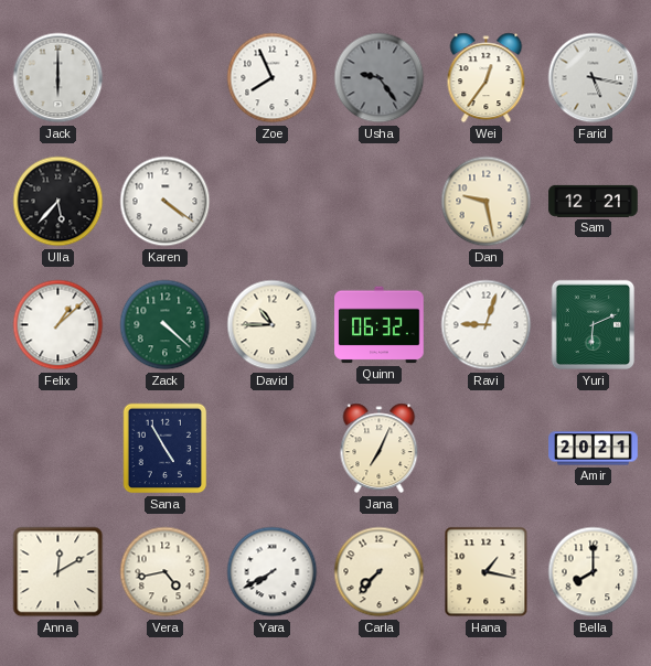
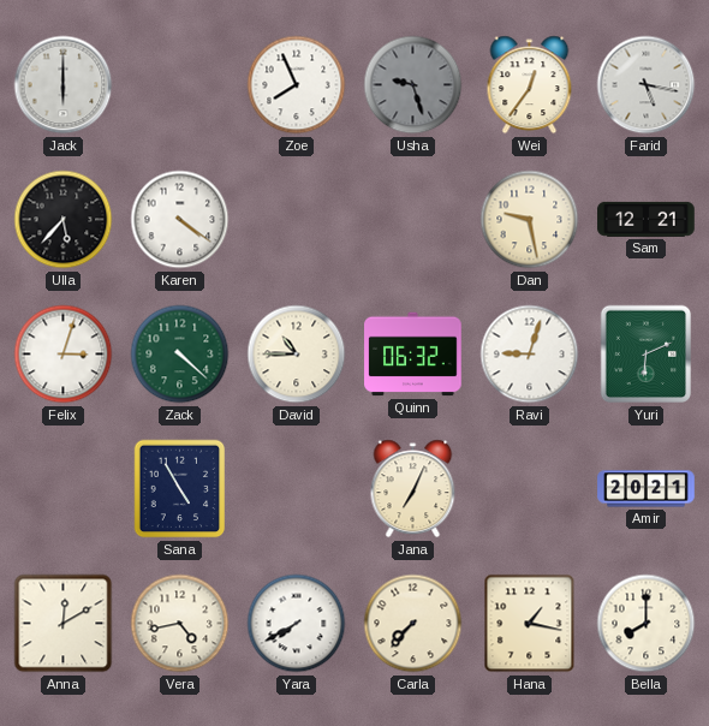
Usha: 9:24 -> 9:27
Felix: 1:08 -> 3:03
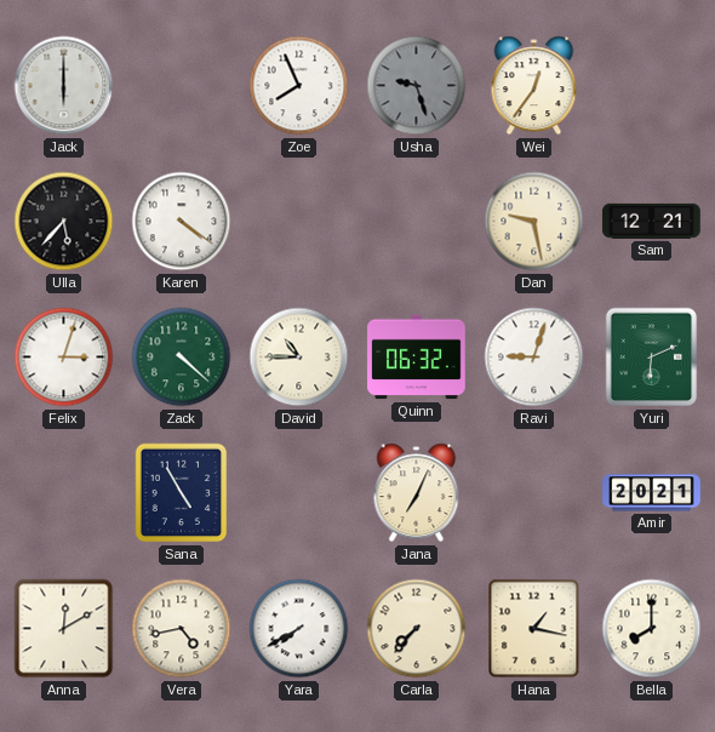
Farid: 5:17 -> none
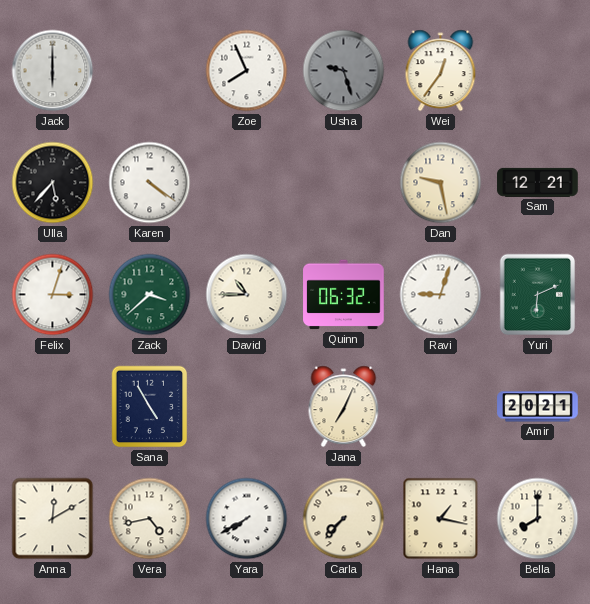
Zack: 4:22 -> 3:38
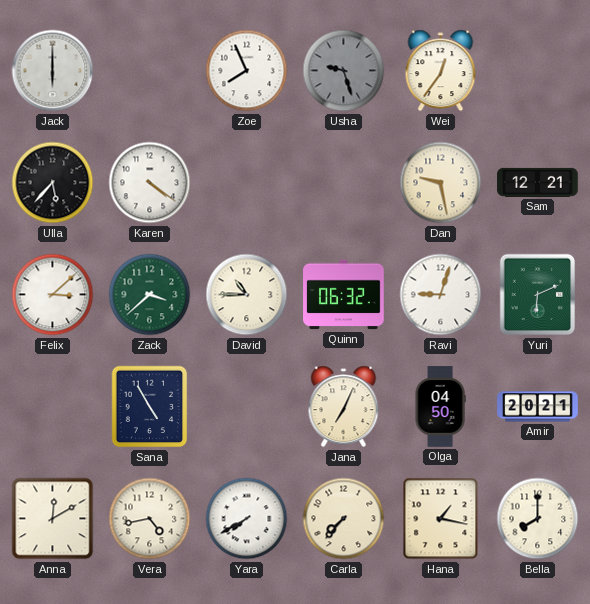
Felix: 3:03 -> 3:08
Olga: none -> 04:50
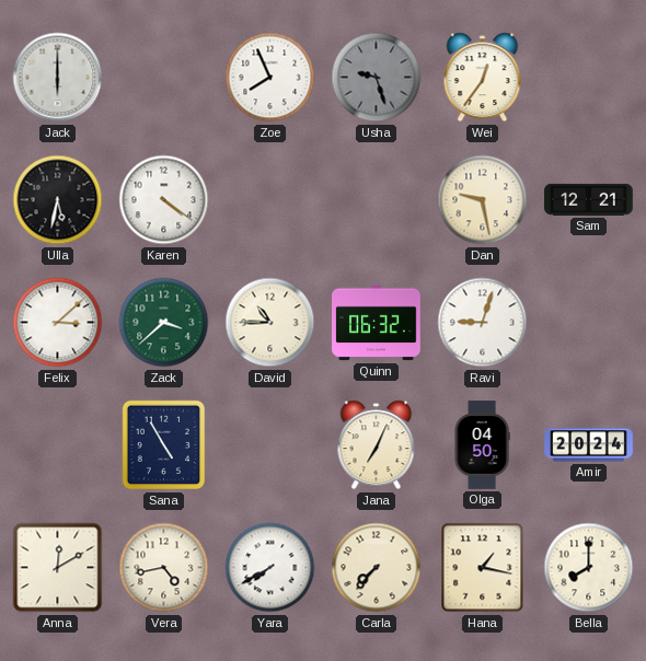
Ulla: 5:37 -> 5:32
Yuri: 6:11 -> none
Amir: 20:21 -> 20:24
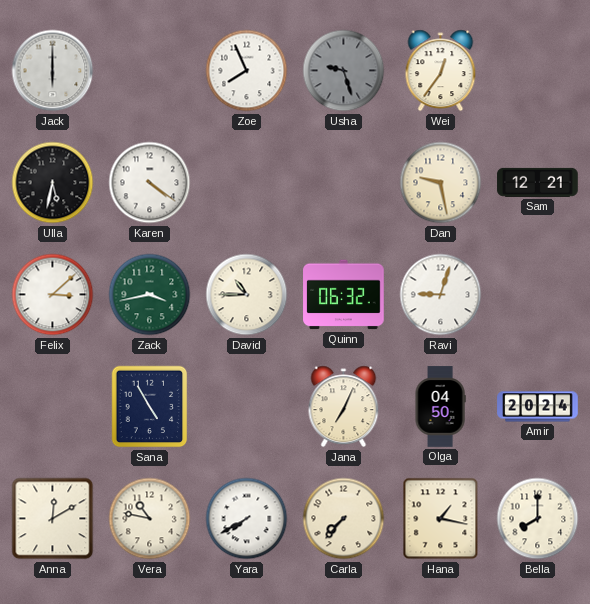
Zack: 3:38 -> 3:43
Vera: 4:43 -> 10:47
